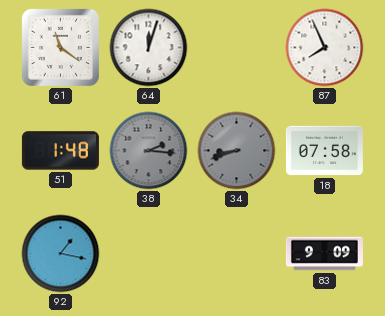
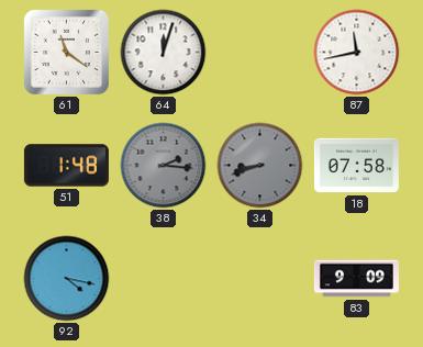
87: 7:56 -> 11:43
92: 1:17 -> 4:17
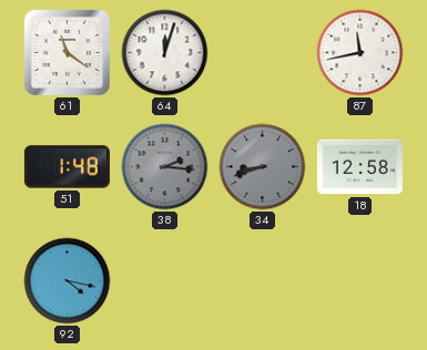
18: 07:58 -> 12:58
83: 9:09 -> none
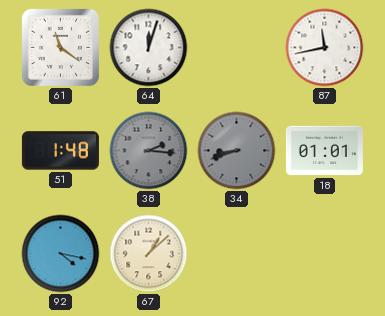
18: 12:58 -> 01:01
67: none -> 1:08
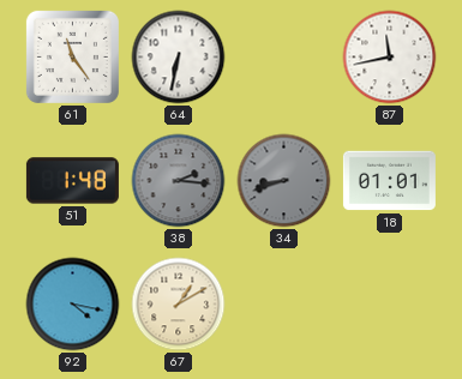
61: 11:21 -> 11:24
64: 12:03 -> 6:32
67: 1:08 -> 1:10
